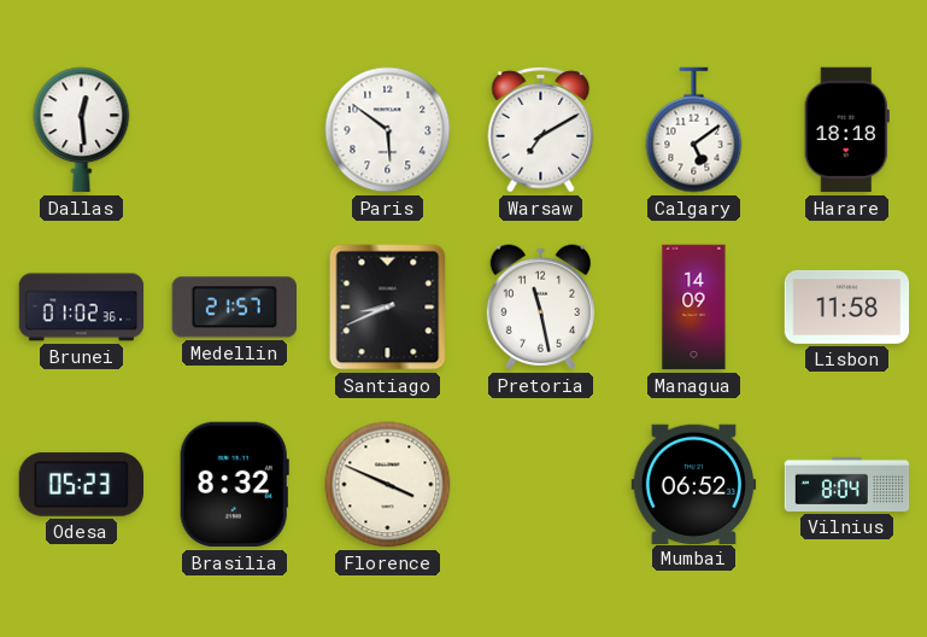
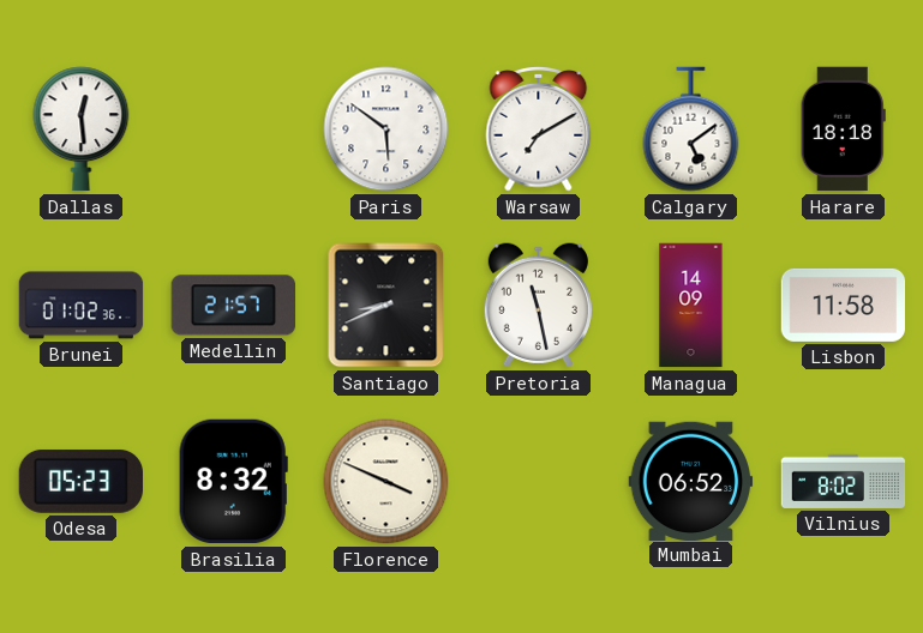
Vilnius: 8:04 -> 8:02
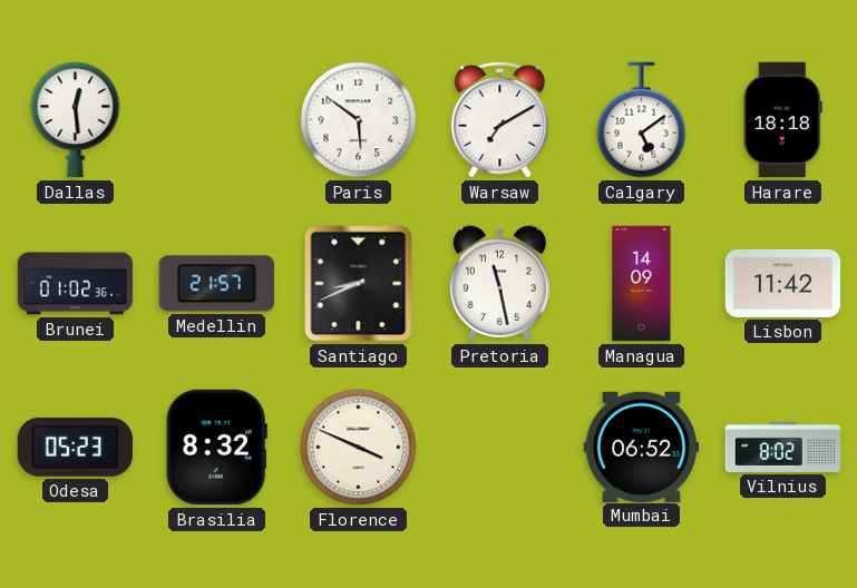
Lisbon: 11:58 -> 11:42
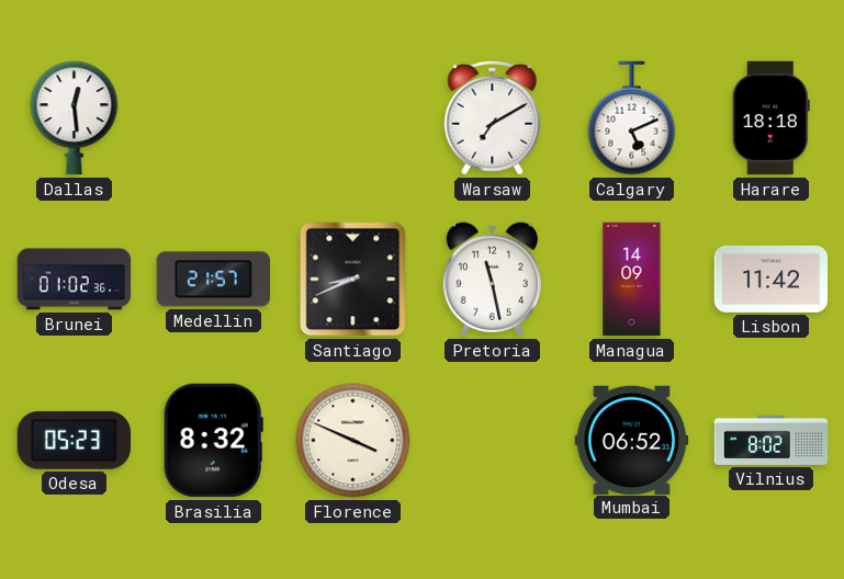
Paris: 5:51 -> none
Calgary: 5:09 -> 5:11
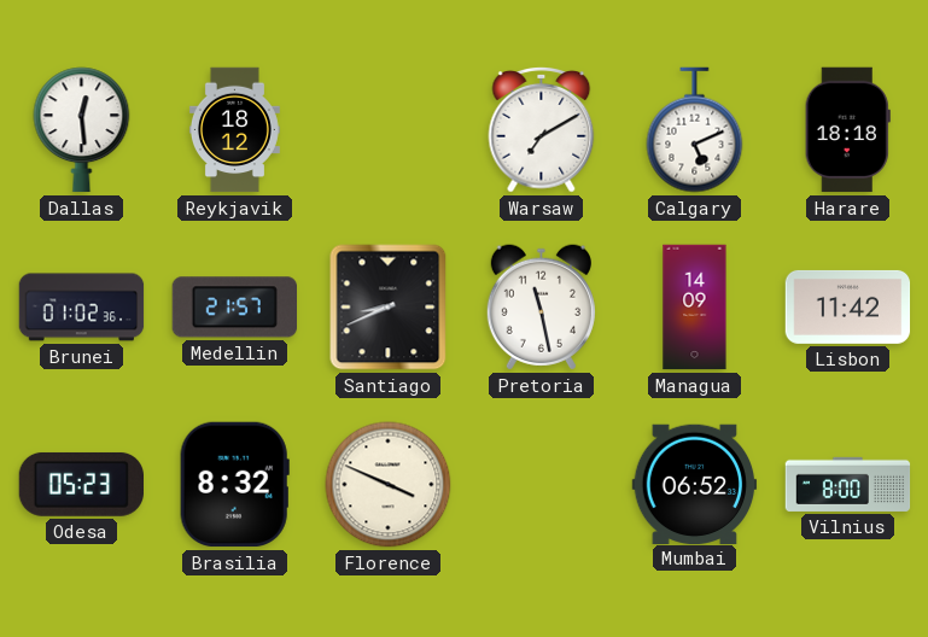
Reykjavik: none -> 18:12
Vilnius: 8:02 -> 8:00
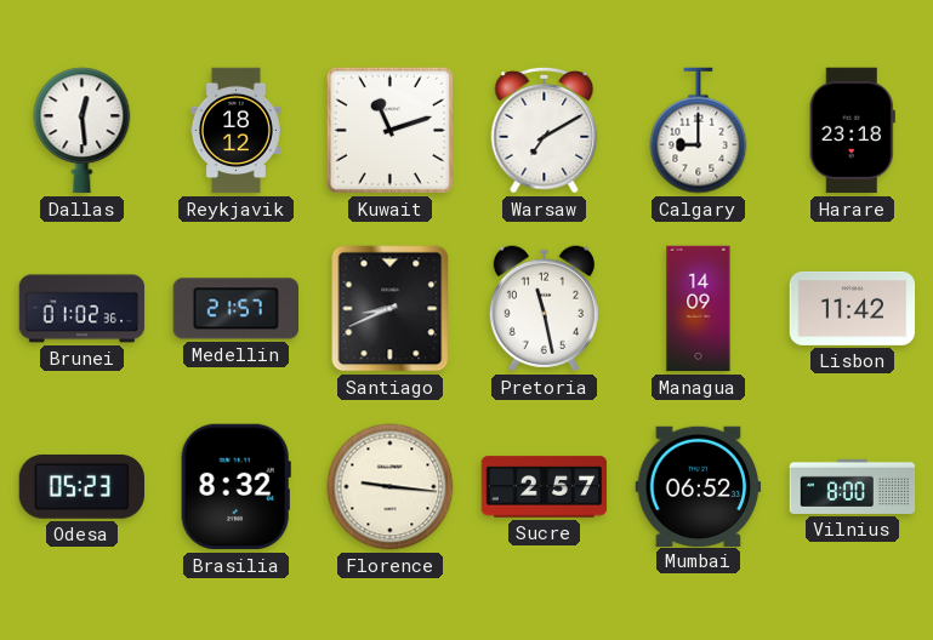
Kuwait: none -> 11:12
Calgary: 5:11 -> 9:00
Harare: 18:18 -> 23:18
Florence: 3:49 -> 9:16
Sucre: none -> 2:57
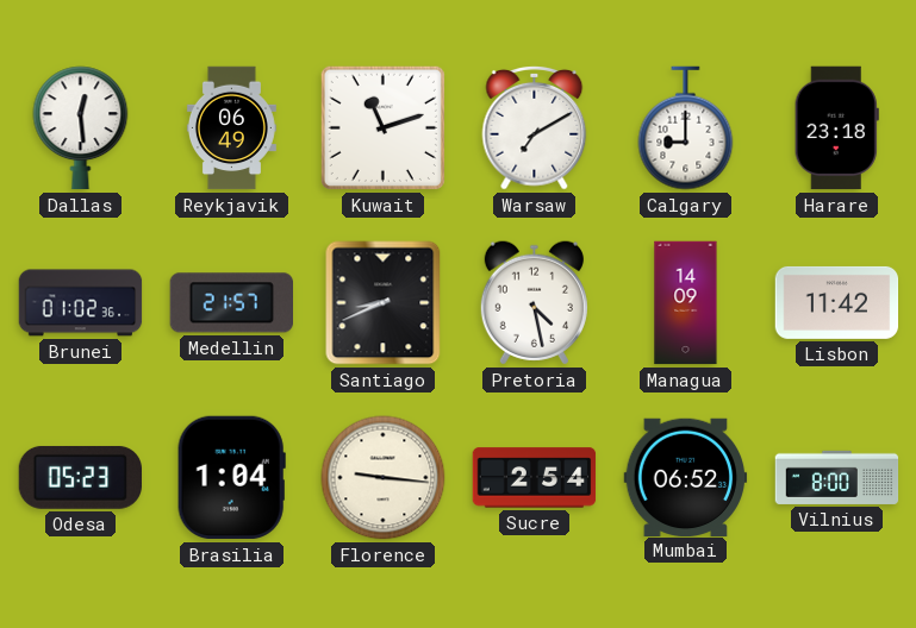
Reykjavik: 18:12 -> 06:49
Pretoria: 11:28 -> 4:28
Brasilia: 8:32 -> 1:04
Sucre: 2:57 -> 2:54
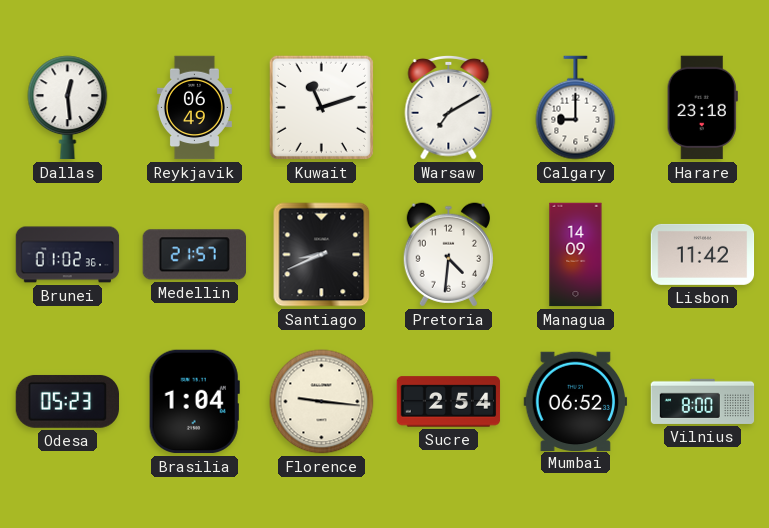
Pretoria: 4:28 -> 4:31
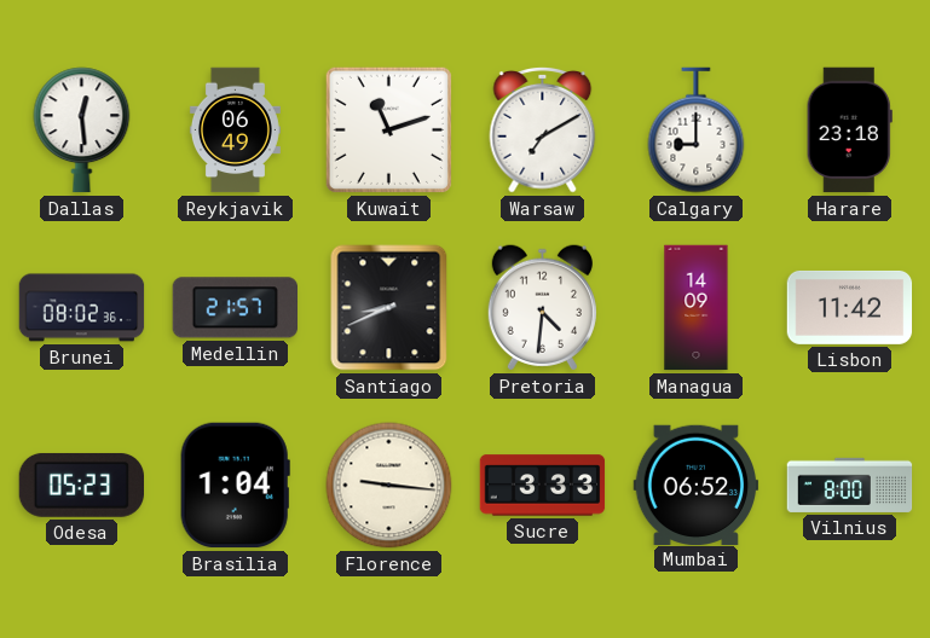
Brunei: 01:02 -> 08:02
Sucre: 2:54 -> 3:33
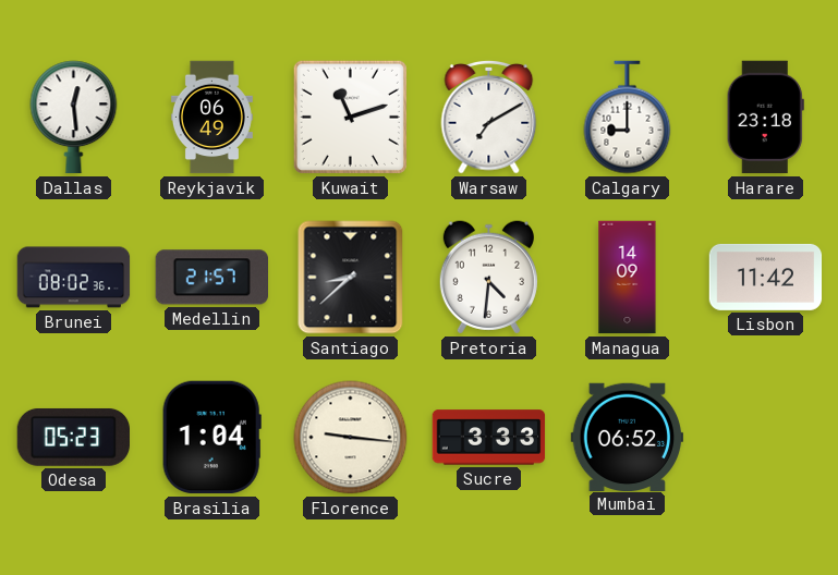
Santiago: 8:41 -> 8:38
Vilnius: 8:00 -> none
